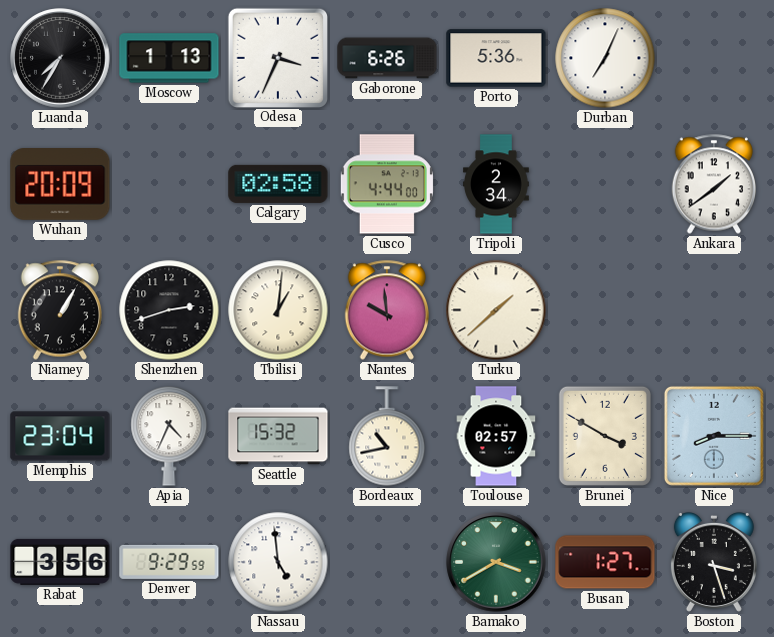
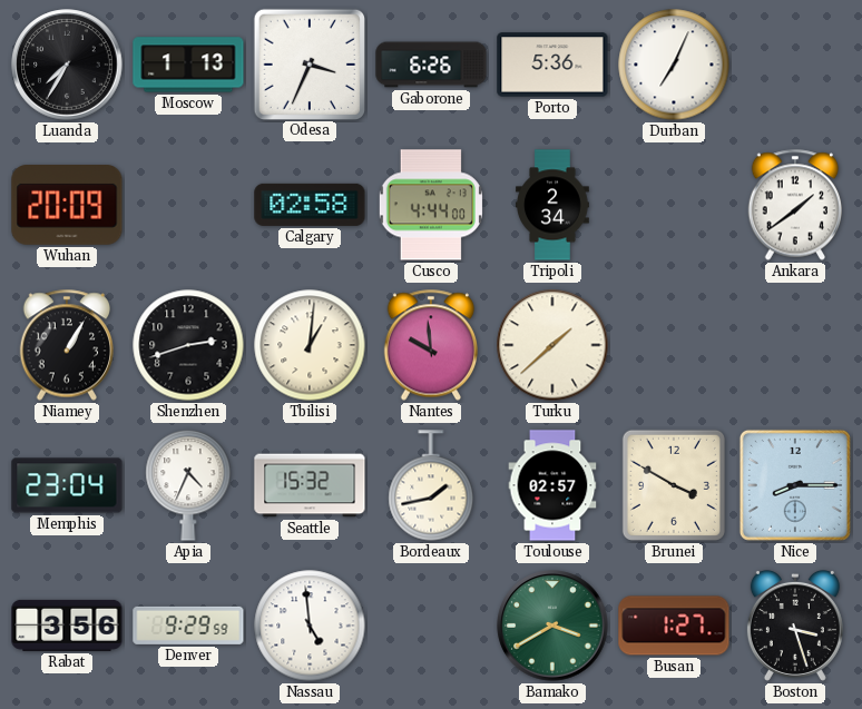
Bordeaux: 10:43 -> 1:43
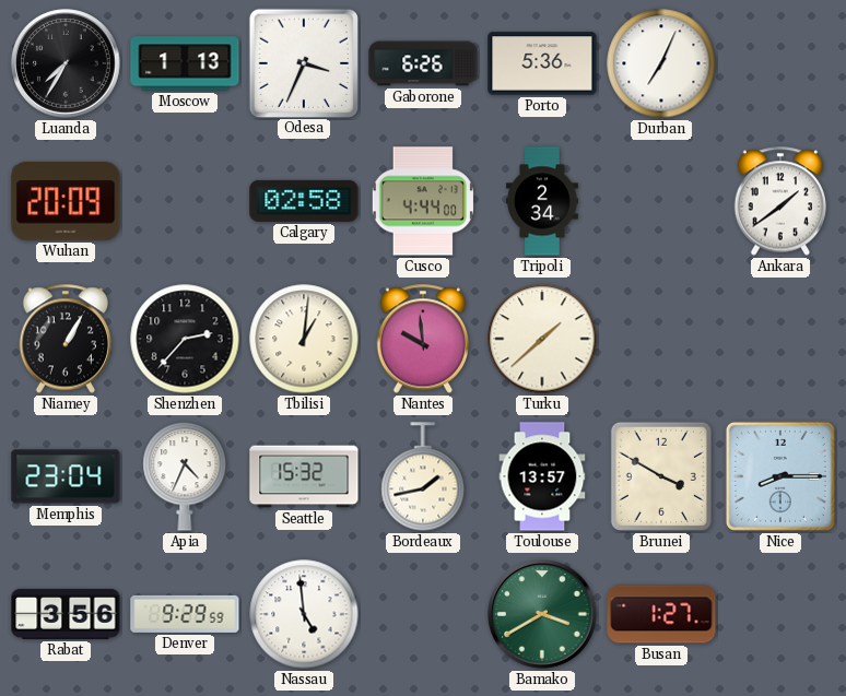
Shenzhen: 2:42 -> 2:37
Toulouse: 02:57 -> 13:57
Boston: 3:27 -> none
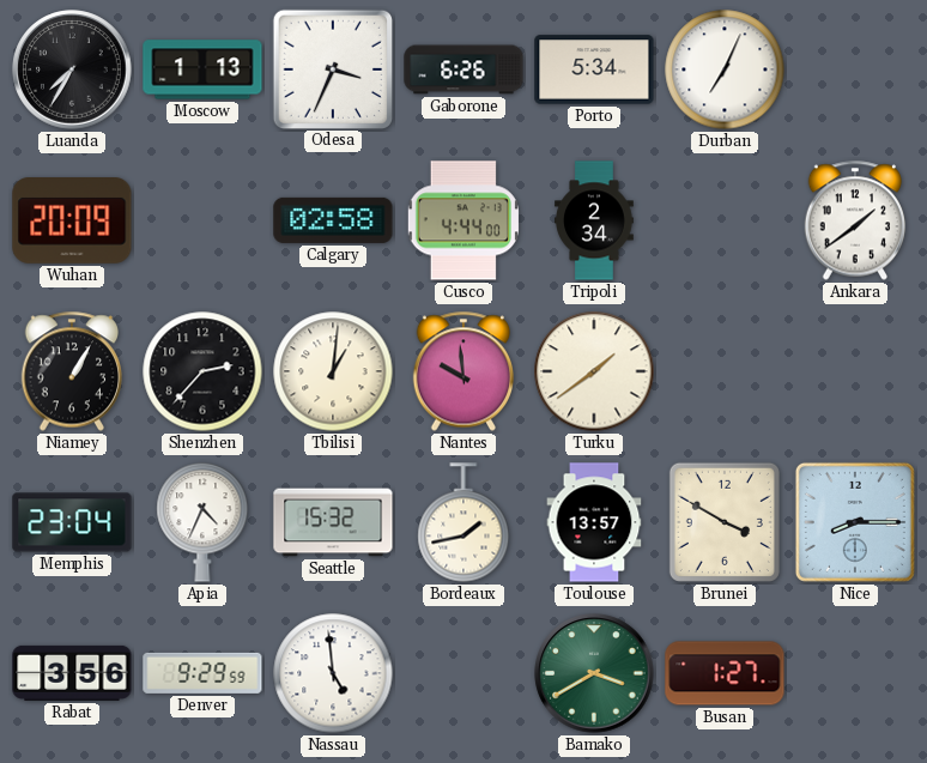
Porto: 5:36 -> 5:34
Turku: 1:38 -> 1:39
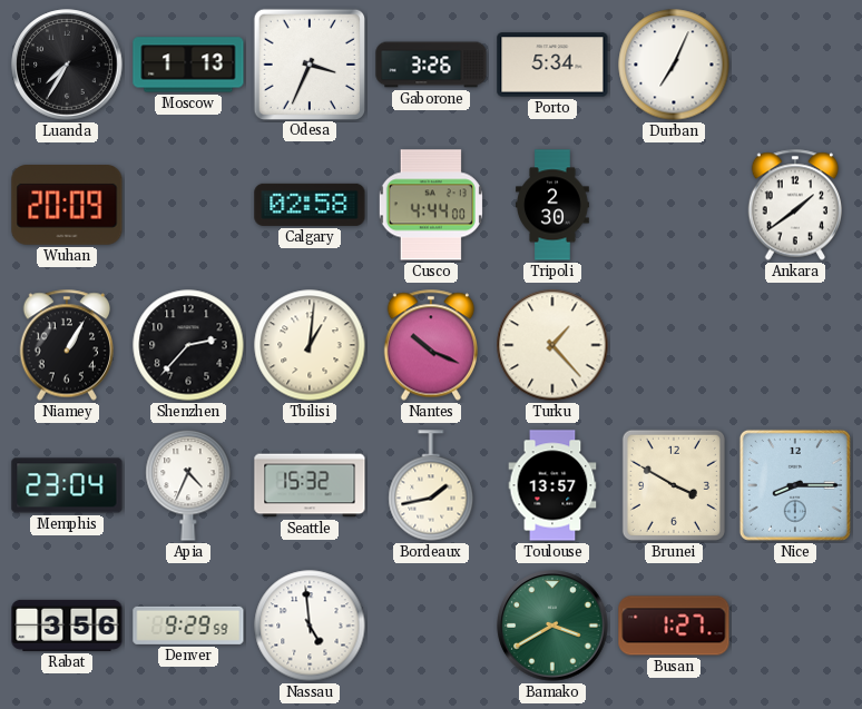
Gaborone: 6:26 -> 3:26
Tripoli: 2:34 -> 2:30
Nantes: 9:59 -> 10:19
Turku: 1:39 -> 1:23
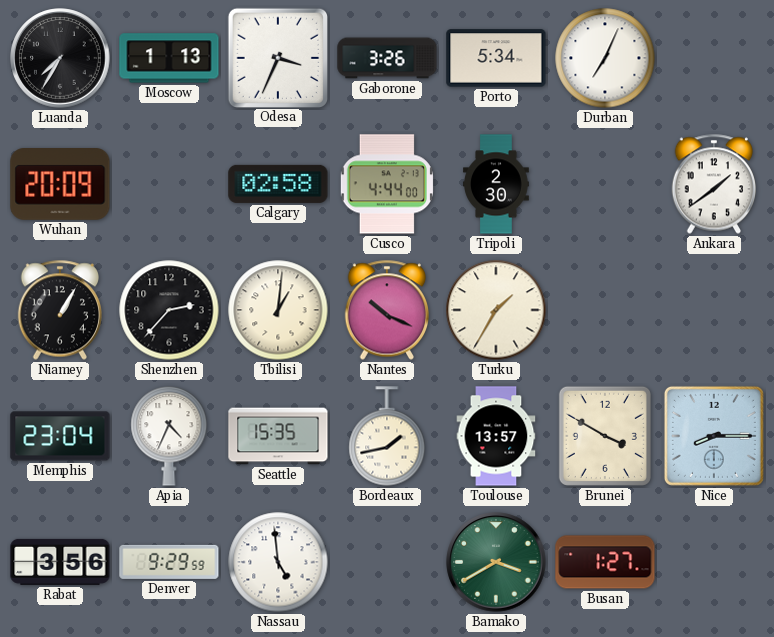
Turku: 1:23 -> 1:35
Seattle: 15:32 -> 15:35
